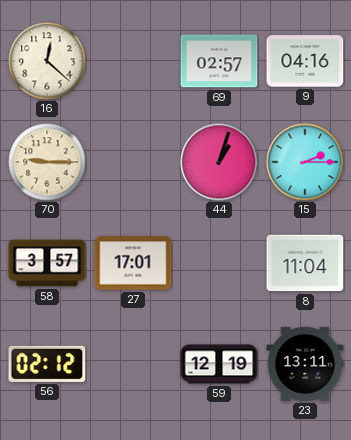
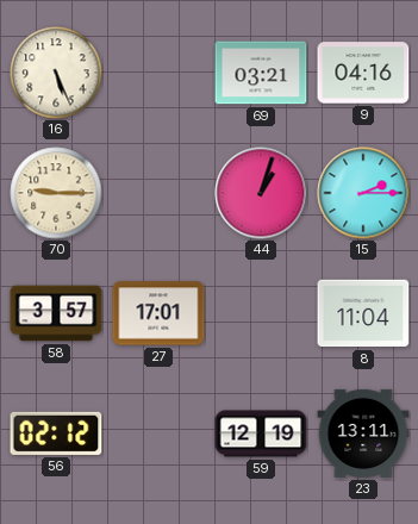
16: 12:22 -> 5:26
69: 02:57 -> 03:21
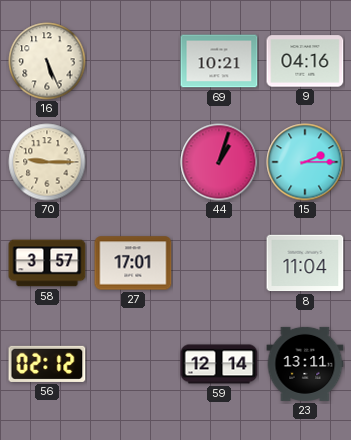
69: 03:21 -> 10:21
59: 12:19 -> 12:14
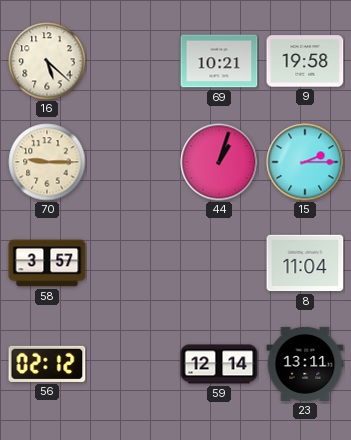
16: 5:26 -> 5:22
9: 04:16 -> 19:58
27: 17:01 -> none
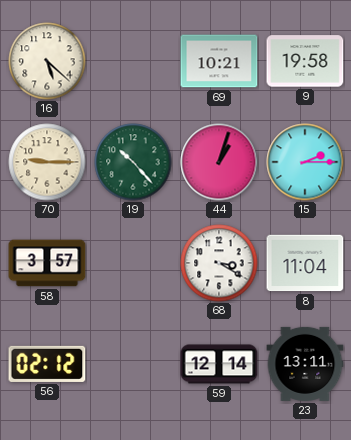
19: none -> 10:23
68: none -> 3:20
